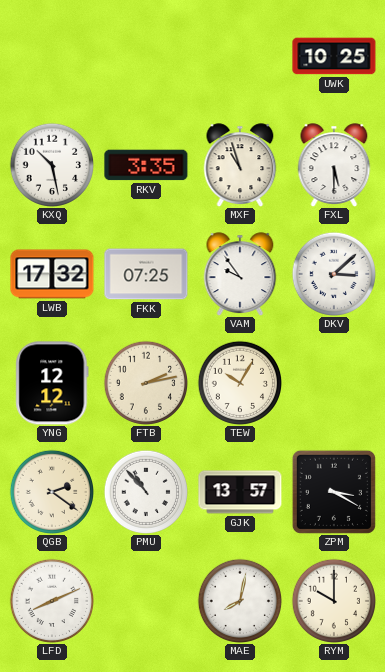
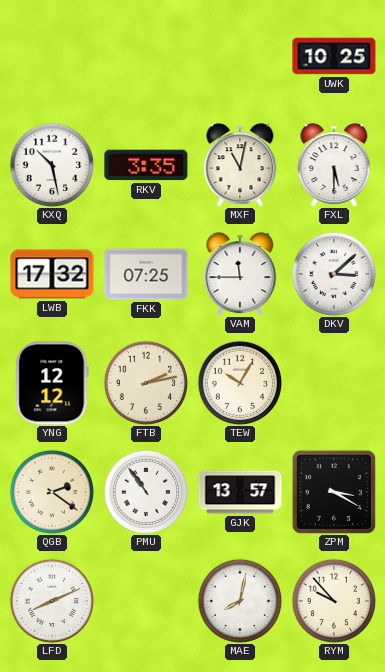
MXF: 10:57 -> 11:02
VAM: 9:54 -> 11:45
PMU: 10:53 -> 10:54
RYM: 10:00 -> 9:53
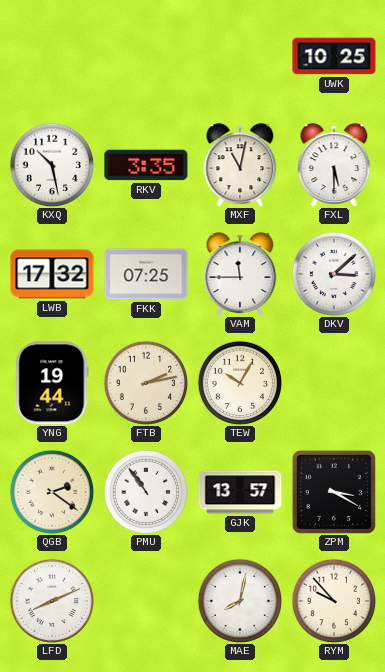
YNG: 12:12 -> 19:44
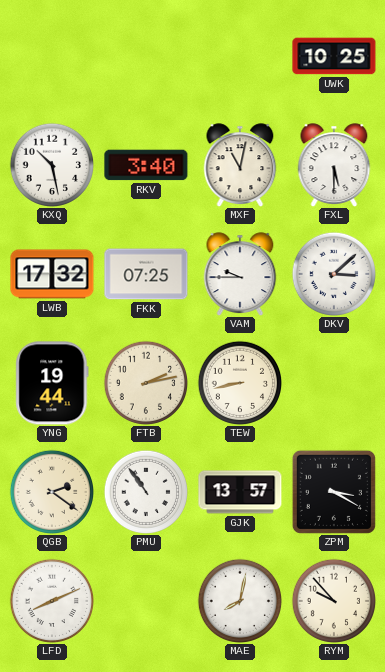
RKV: 3:35 -> 3:40
VAM: 11:45 -> 9:45
TEW: 10:05 -> 8:43
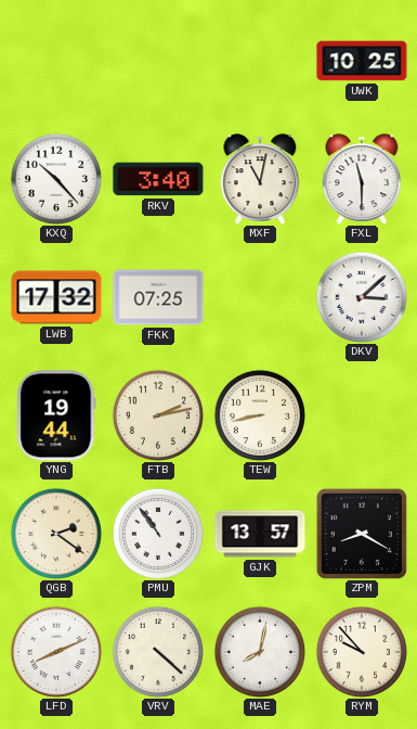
KXQ: 10:28 -> 10:23
FXL: 5:30 -> 11:30
VAM: 9:45 -> none
ZPM: 3:20 -> 8:20
VRV: none -> 4:22
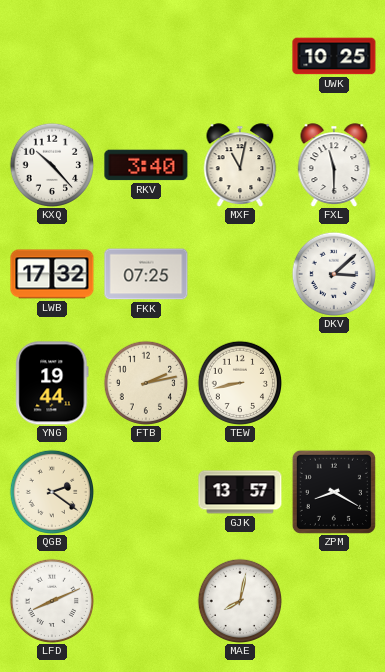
PMU: 10:54 -> none
VRV: 4:22 -> none
RYM: 9:53 -> none
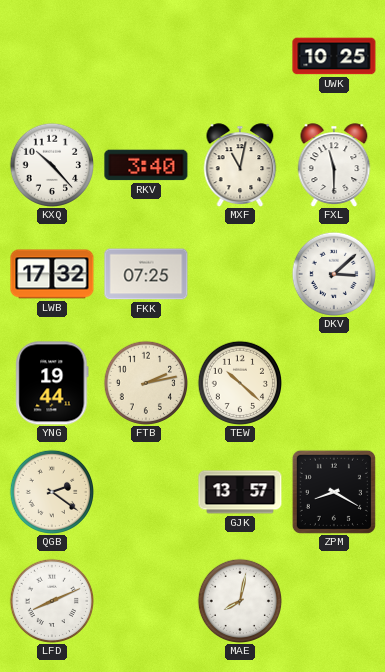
TEW: 8:43 -> 10:22
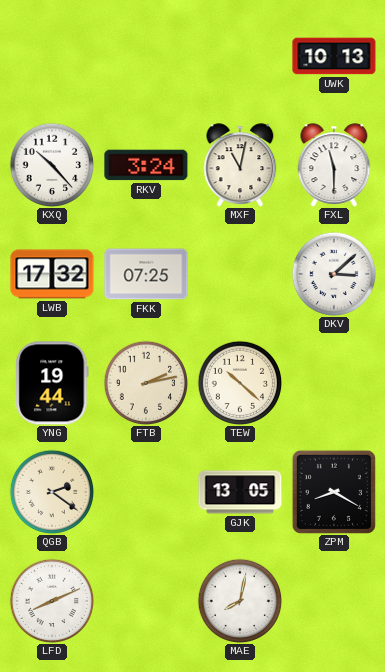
UWK: 10:25 -> 10:13
RKV: 3:40 -> 3:24
GJK: 13:57 -> 13:05
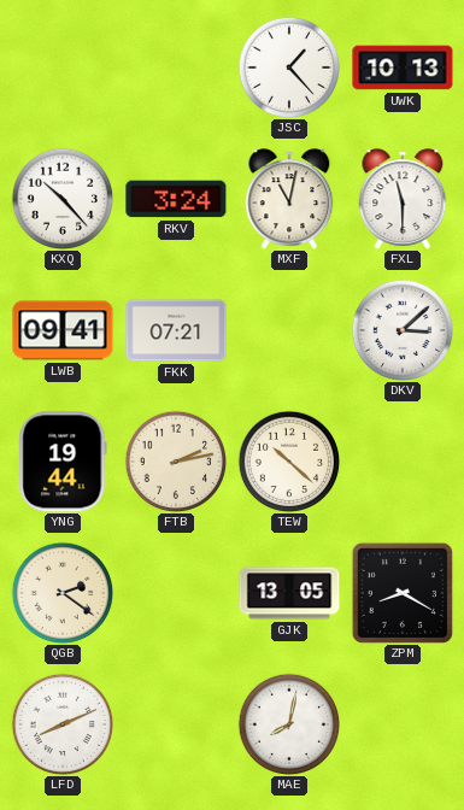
JSC: none -> 1:23
LWB: 17:32 -> 09:41
FKK: 07:25 -> 07:21
